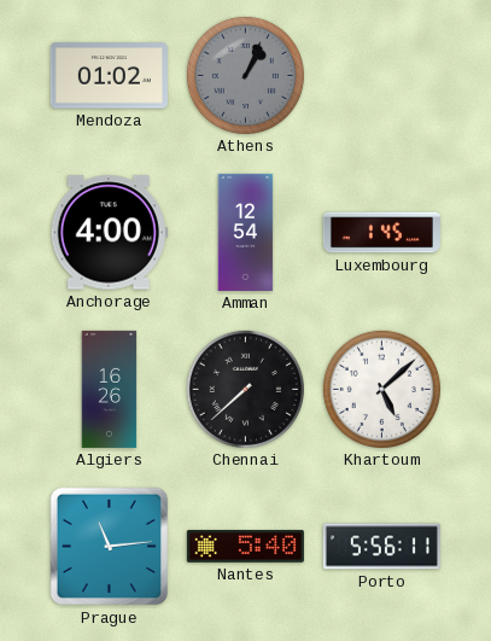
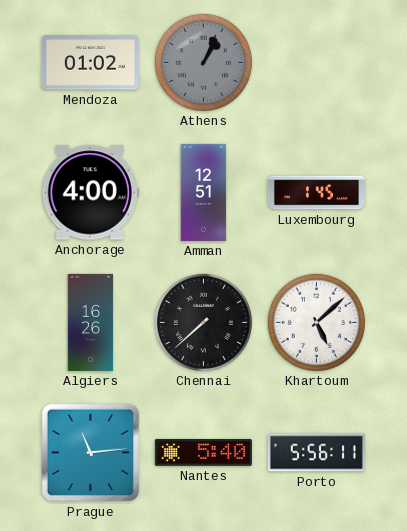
Amman: 12:54 -> 12:51
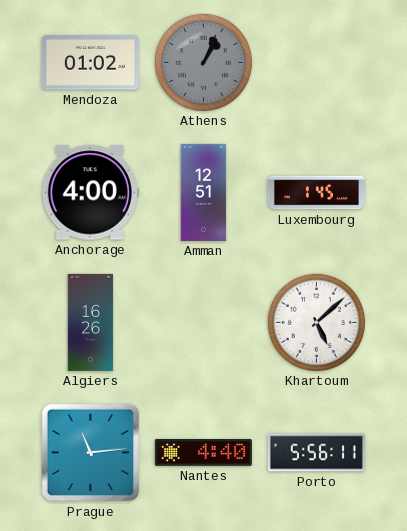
Chennai: 7:38 -> none
Nantes: 5:40 -> 4:40
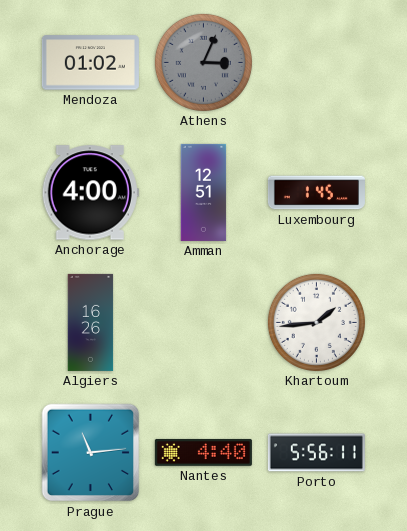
Athens: 1:04 -> 3:04
Khartoum: 5:08 -> 1:44
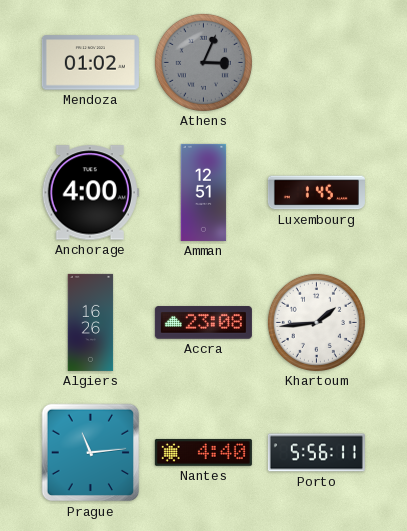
Accra: none -> 23:08
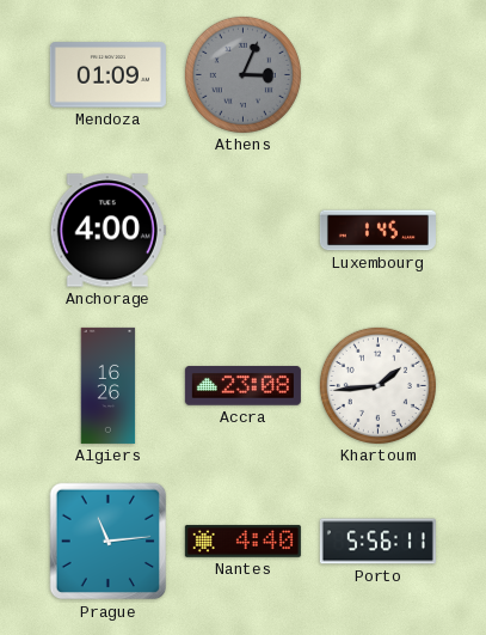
Mendoza: 01:02 -> 01:09
Amman: 12:51 -> none
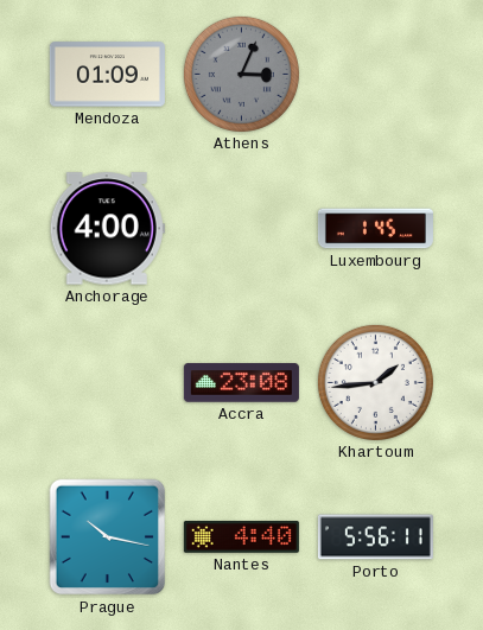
Algiers: 16:26 -> none
Prague: 11:14 -> 10:17
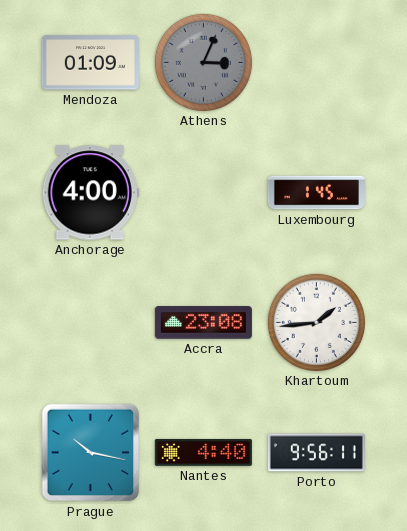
Porto: 5:56 -> 9:56
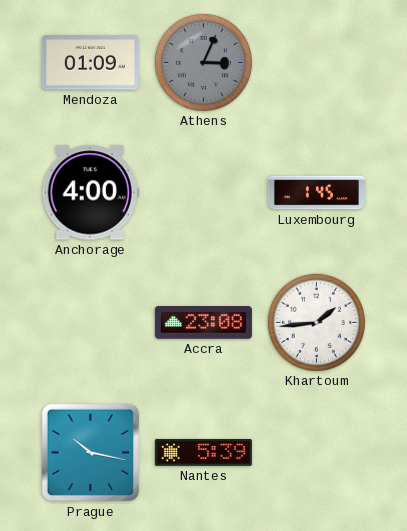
Nantes: 4:40 -> 5:39
Porto: 9:56 -> none
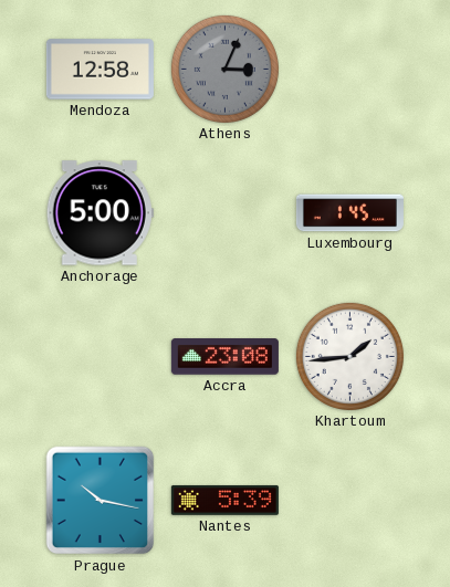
Mendoza: 01:09 -> 12:58
Anchorage: 4:00 -> 5:00
